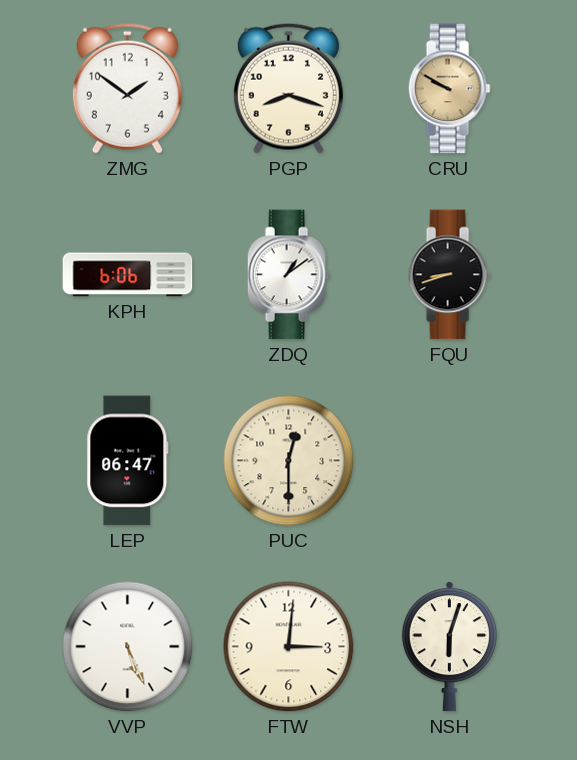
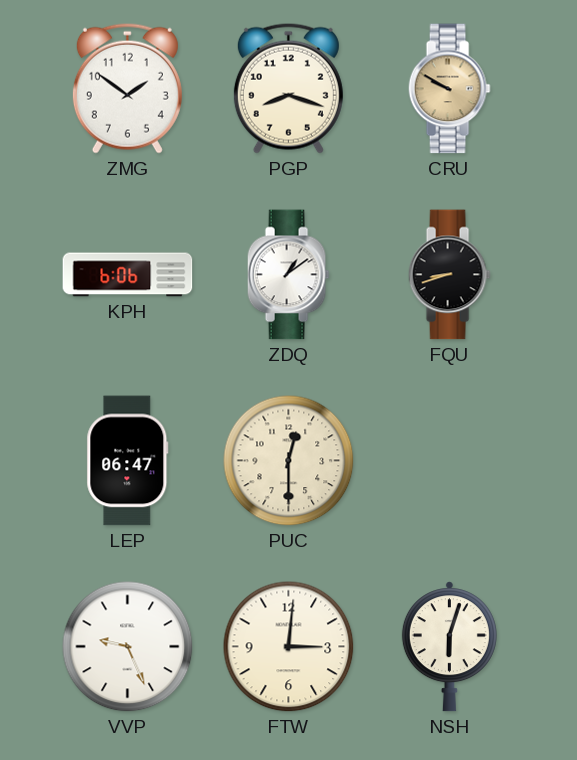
VVP: 5:26 -> 9:26
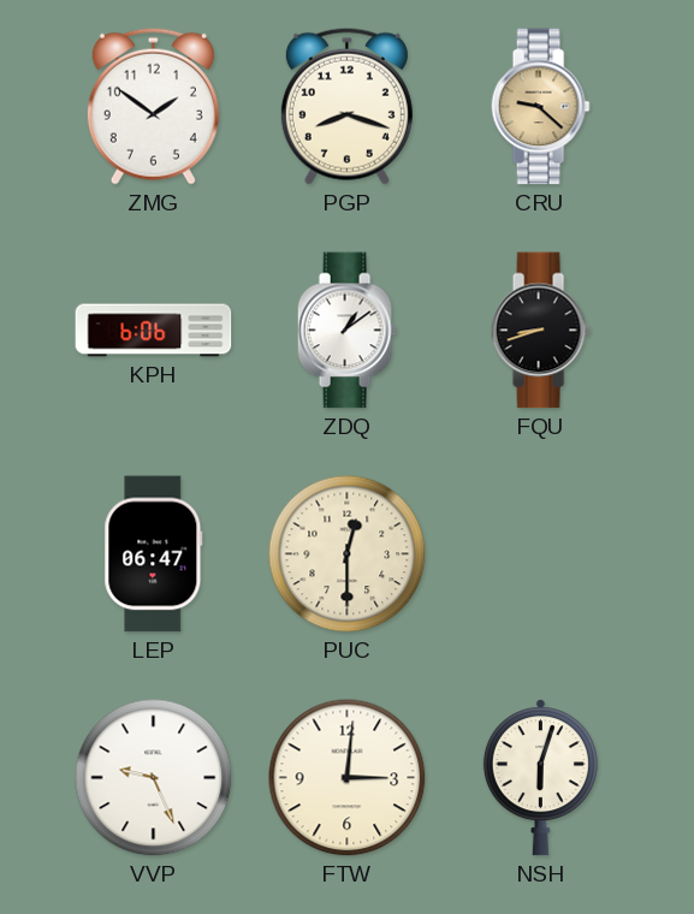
CRU: 9:50 -> 9:22
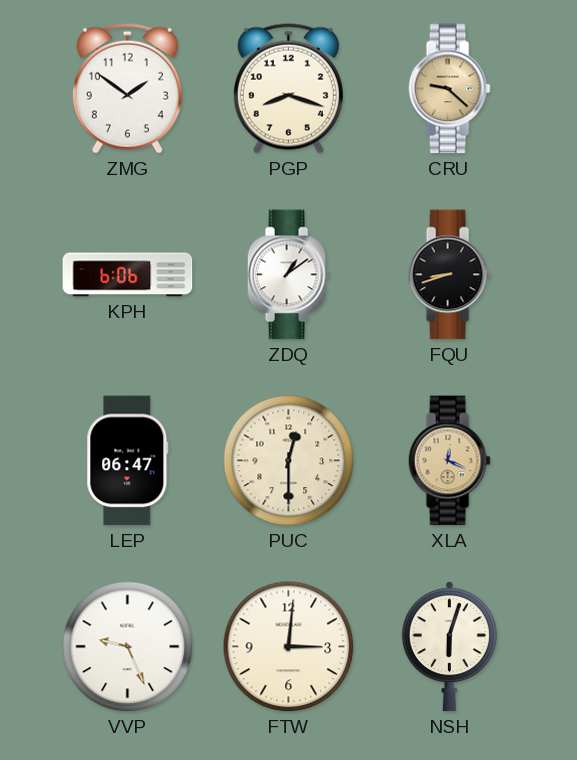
XLA: none -> 12:19
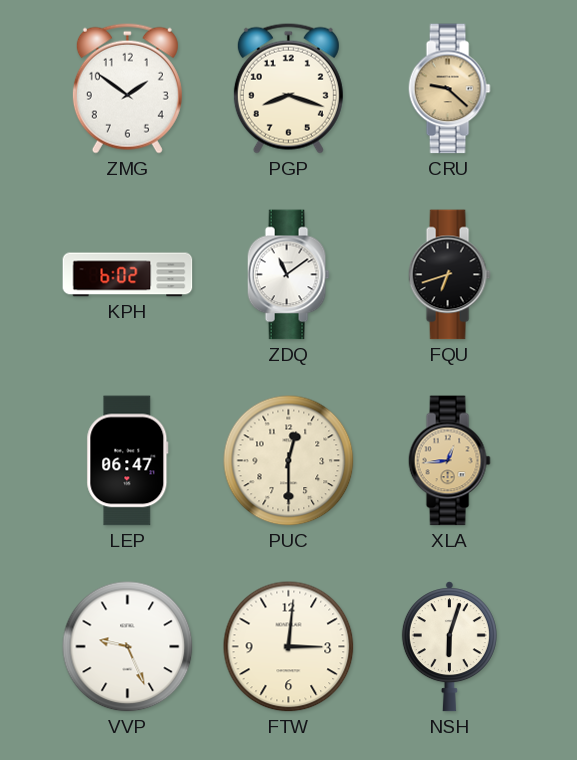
KPH: 6:06 -> 6:02
ZDQ: 1:09 -> 11:09
FQU: 8:42 -> 6:42
XLA: 12:19 -> 12:44
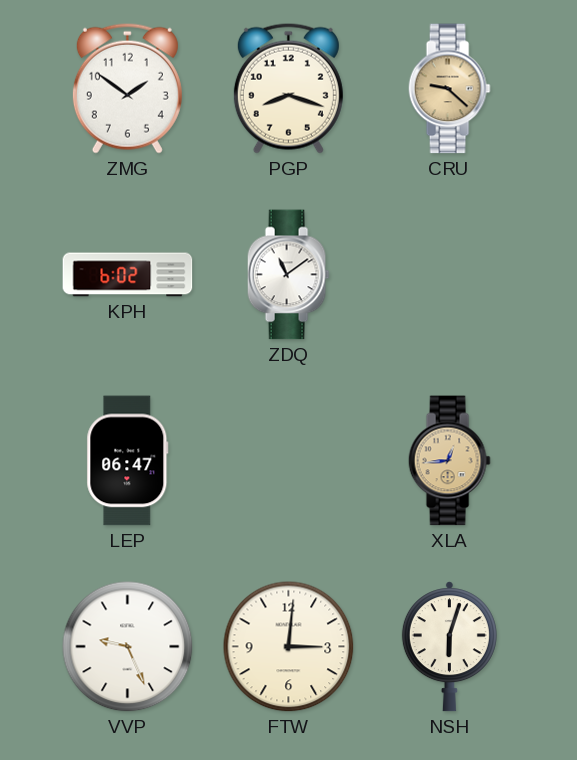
FQU: 6:42 -> none
PUC: 12:30 -> none
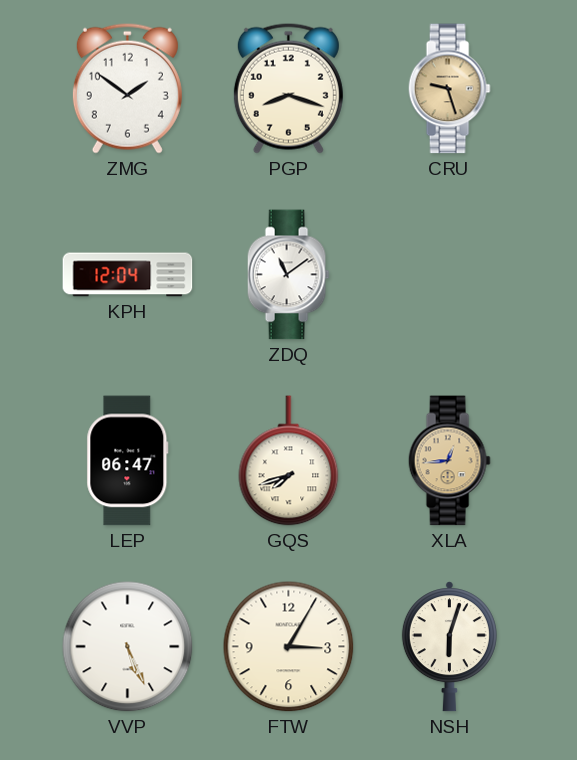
CRU: 9:22 -> 9:27
KPH: 6:02 -> 12:04
GQS: none -> 7:42
VVP: 9:26 -> 5:26
FTW: 3:01 -> 3:05
